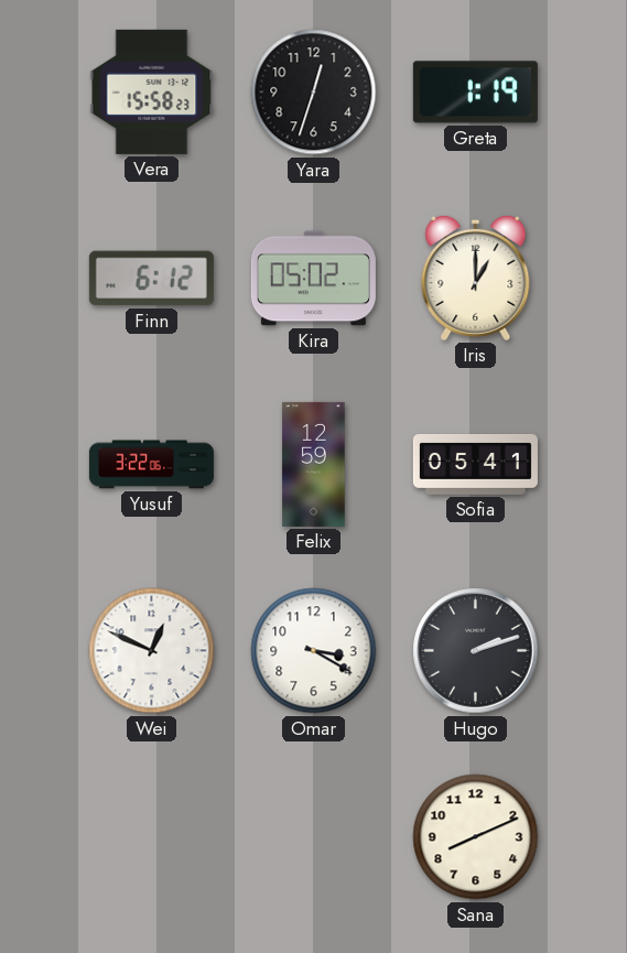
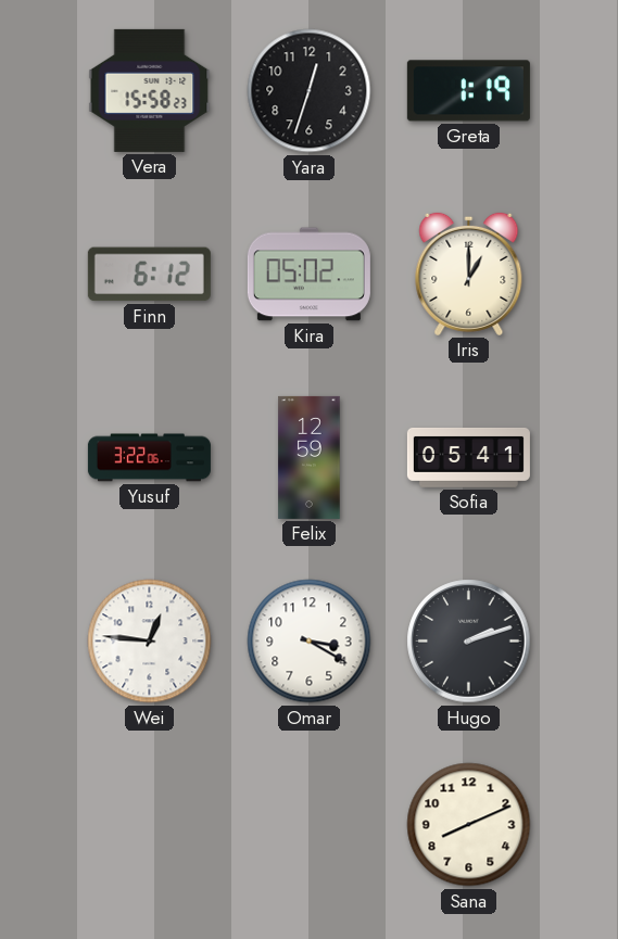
Wei: 12:49 -> 12:46
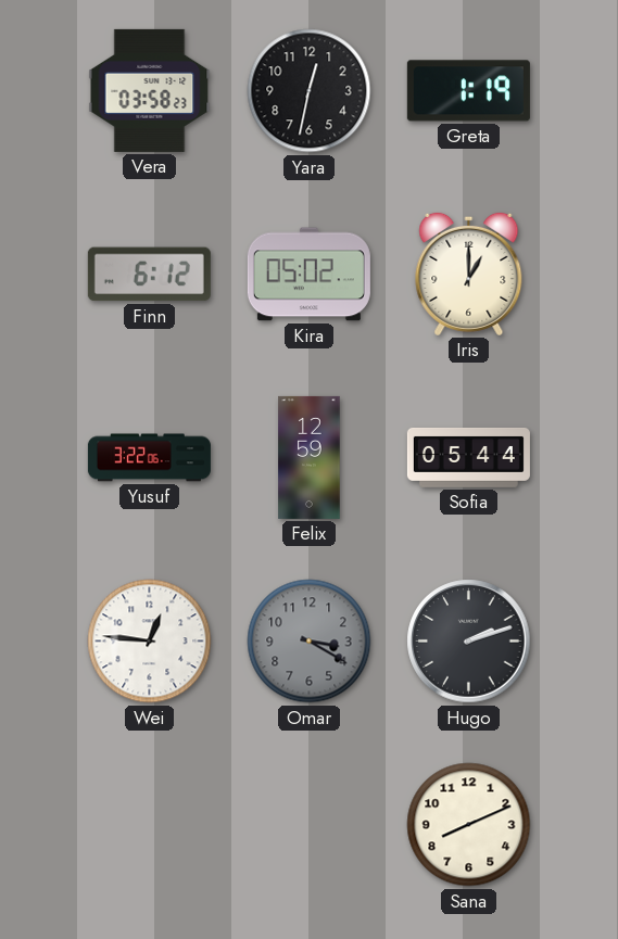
Vera: 15:58 -> 03:58
Yara: 12:33 -> 12:32
Sofia: 05:41 -> 05:44
Omar dial: white -> grey
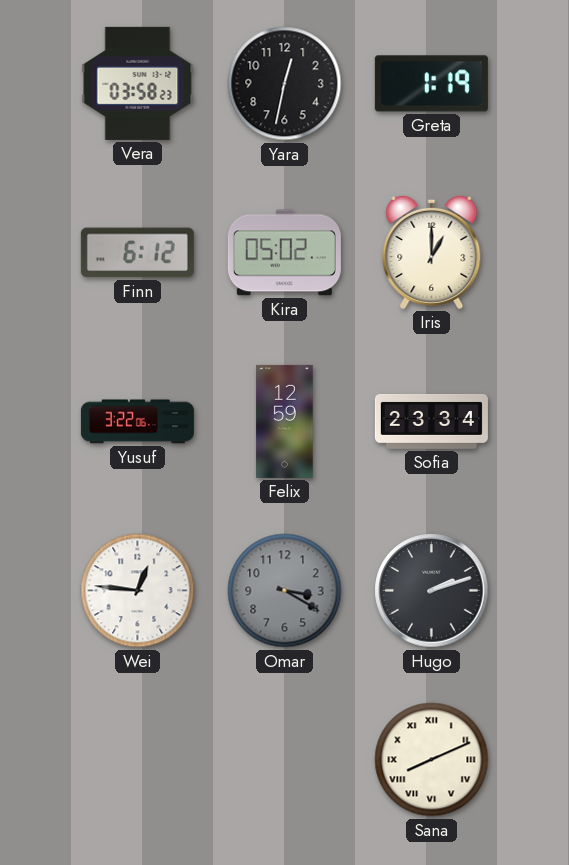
Sofia: 05:44 -> 23:34
Sana numerals: Arabic -> Roman
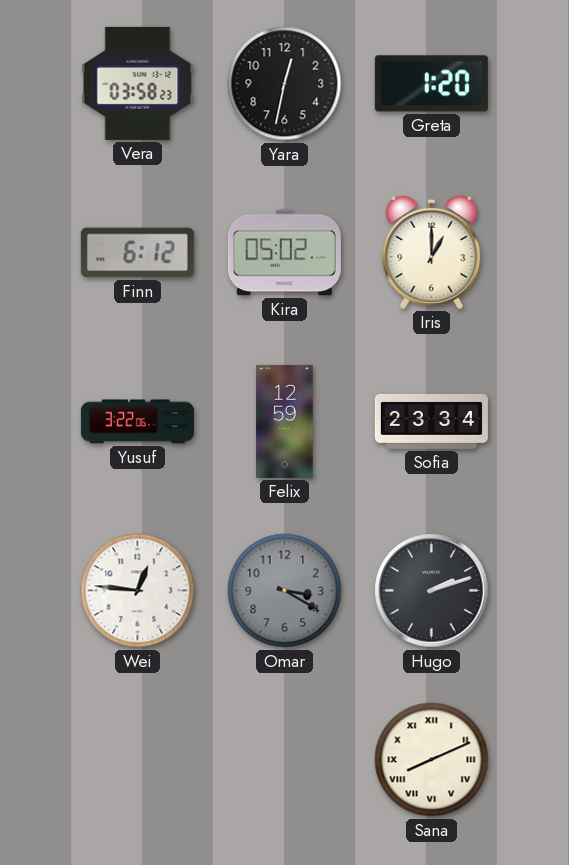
Greta: 1:19 -> 1:20
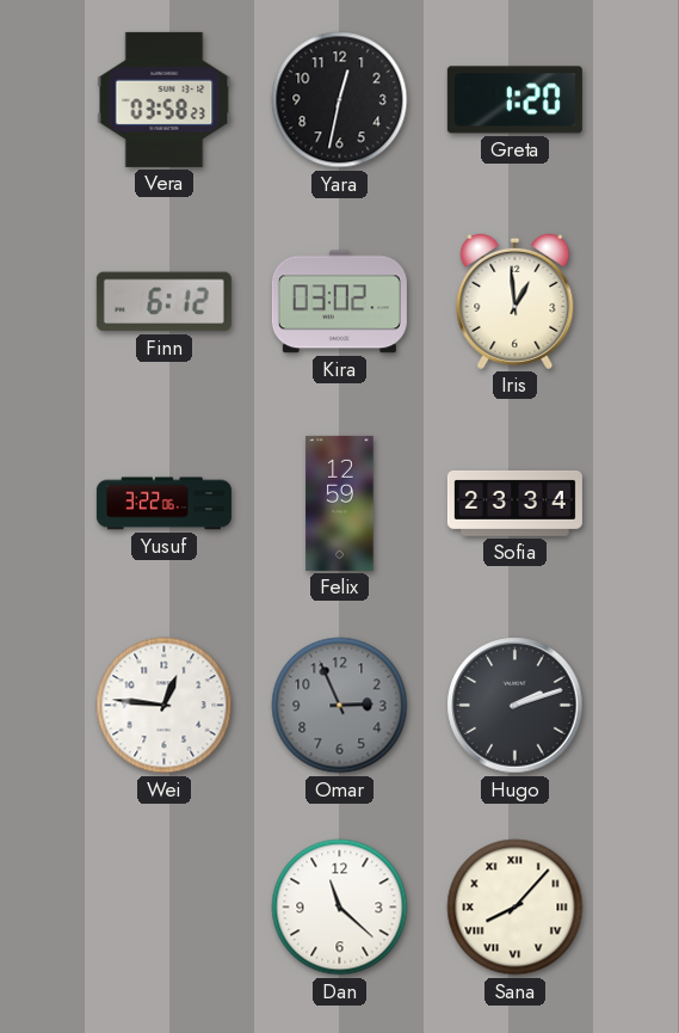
Kira: 05:02 -> 03:02
Iris: 1:00 -> 12:59
Omar: 3:20 -> 2:56
Dan: none -> 11:22
Sana: 8:11 -> 8:07
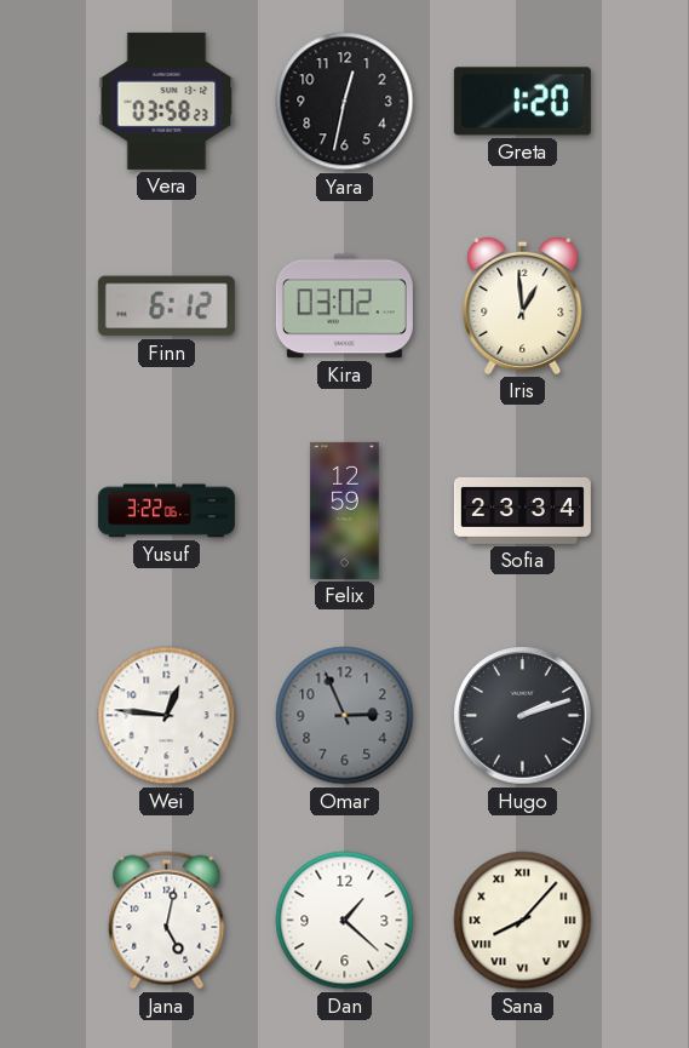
Jana: none -> 5:02
Dan: 11:22 -> 1:22
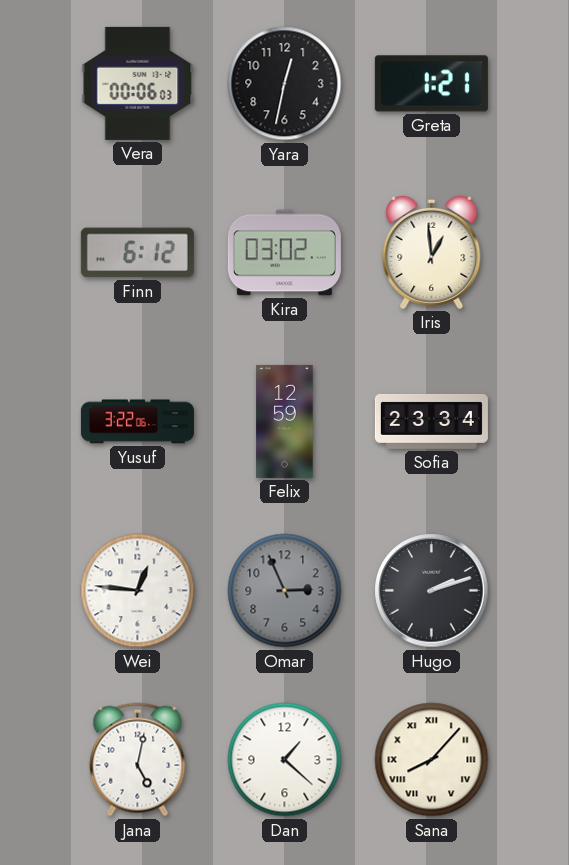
Vera: 03:58 -> 00:06
Greta: 1:20 -> 1:21
